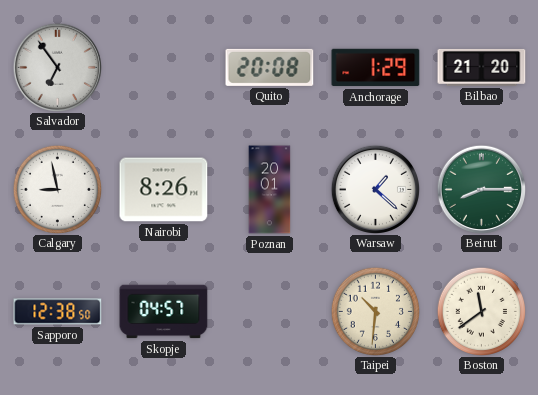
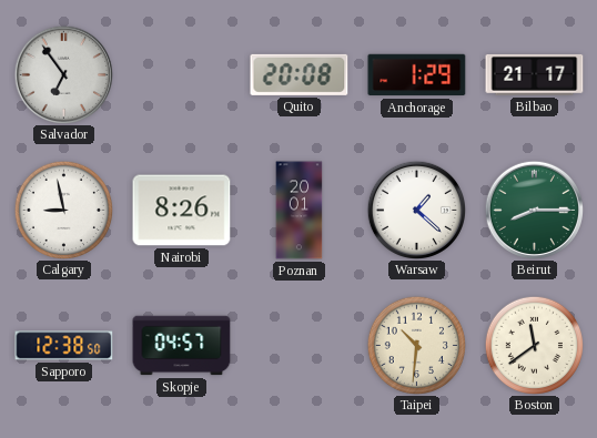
Bilbao: 21:20 -> 21:17
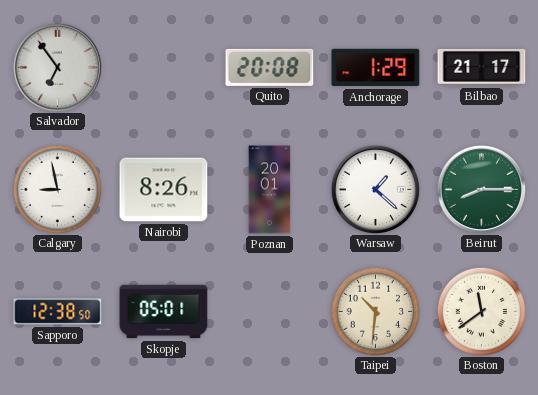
Skopje: 04:57 -> 05:01
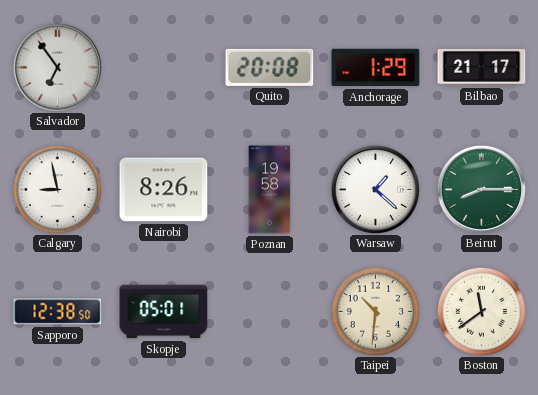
Poznan: 20:01 -> 19:58
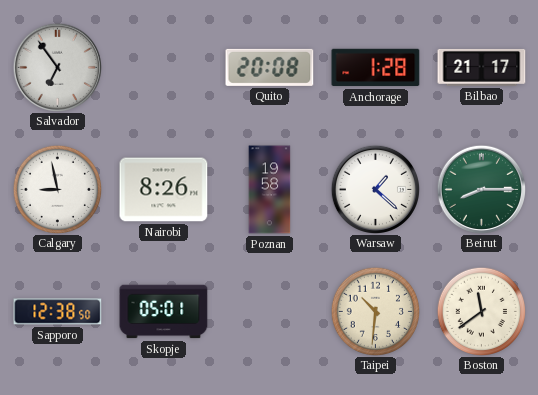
Anchorage: 1:29 -> 1:28
